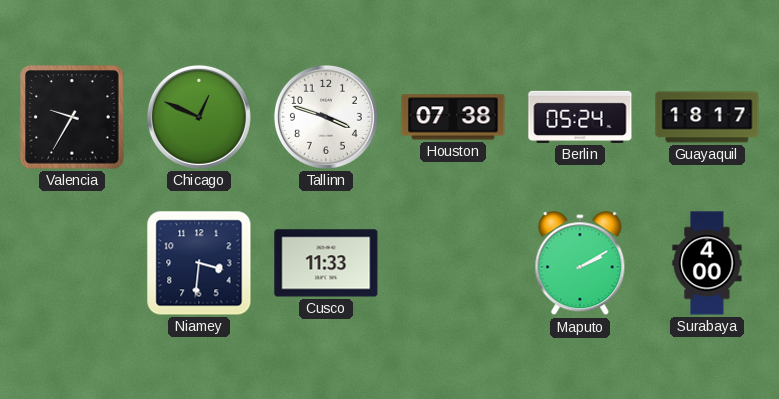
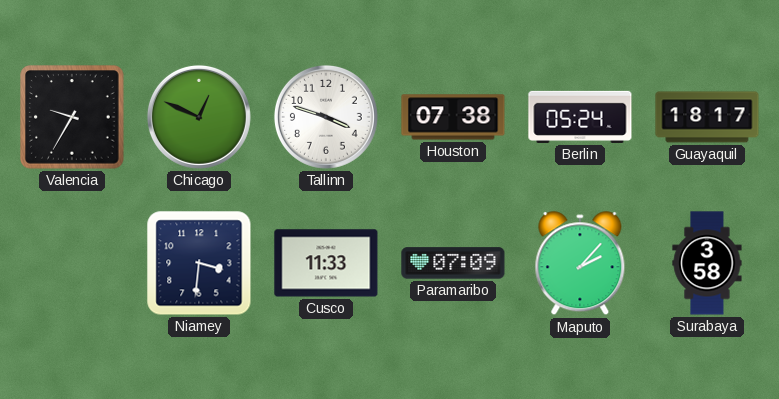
Paramaribo: none -> 07:09
Maputo: 2:10 -> 2:07
Surabaya: 4:00 -> 3:58
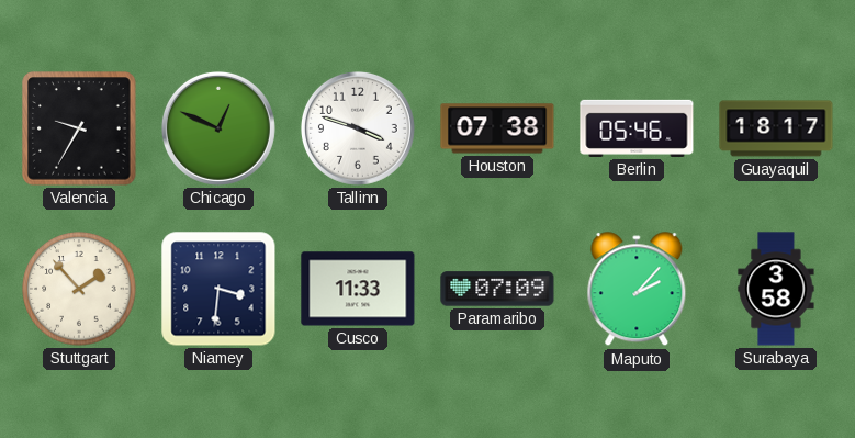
Berlin: 05:24 -> 05:46
Stuttgart: none -> 1:53
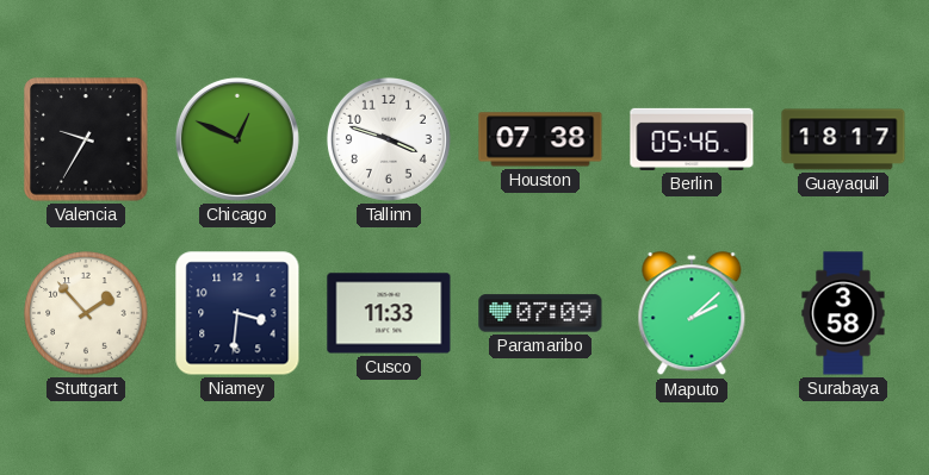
Maputo: 2:07 -> 2:08
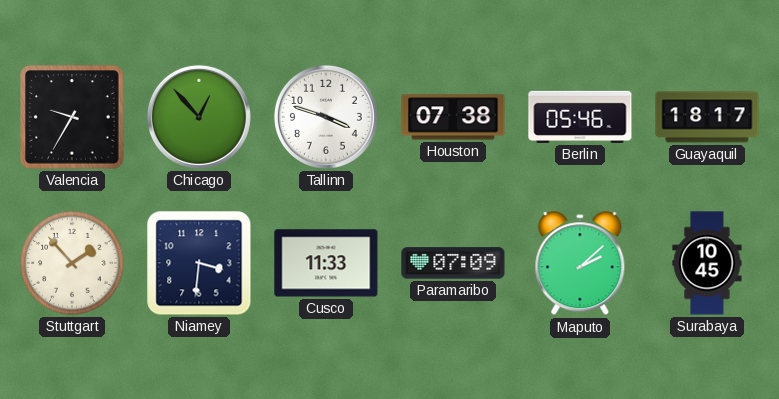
Chicago: 12:49 -> 12:53
Surabaya: 3:58 -> 10:45
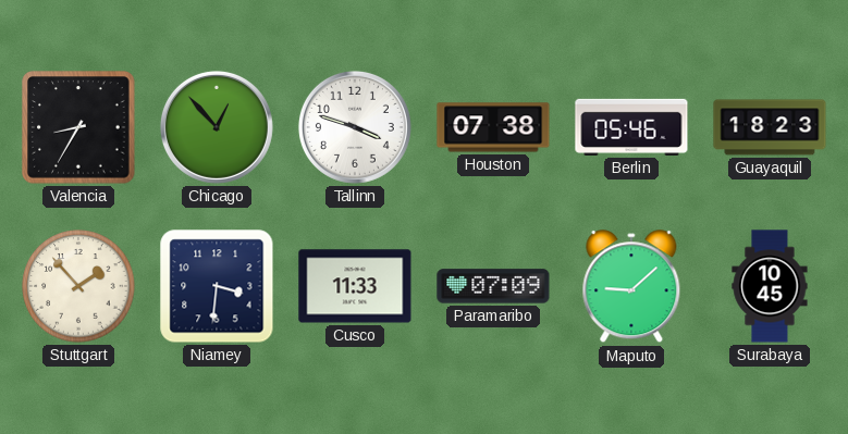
Valencia: 9:35 -> 8:35
Guayaquil: 18:17 -> 18:23
Maputo: 2:08 -> 9:08
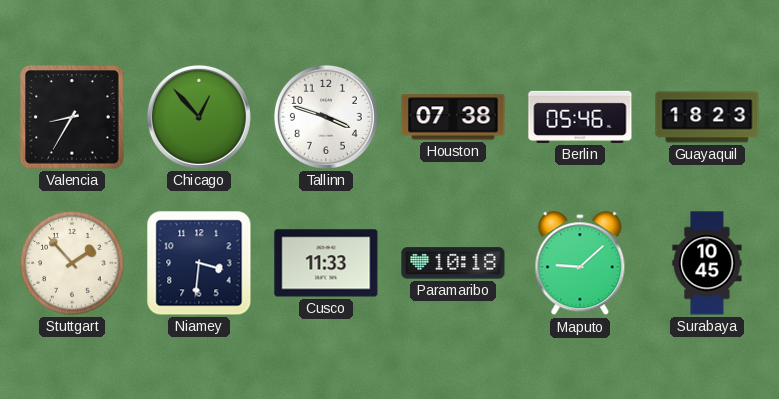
Paramaribo: 07:09 -> 10:18
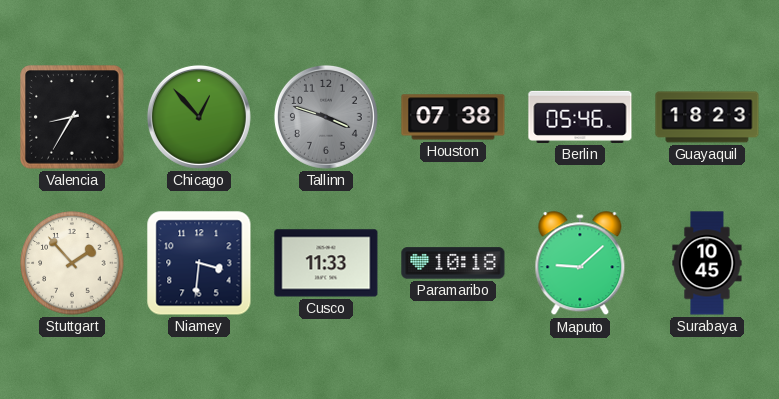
Tallinn dial: white -> grey
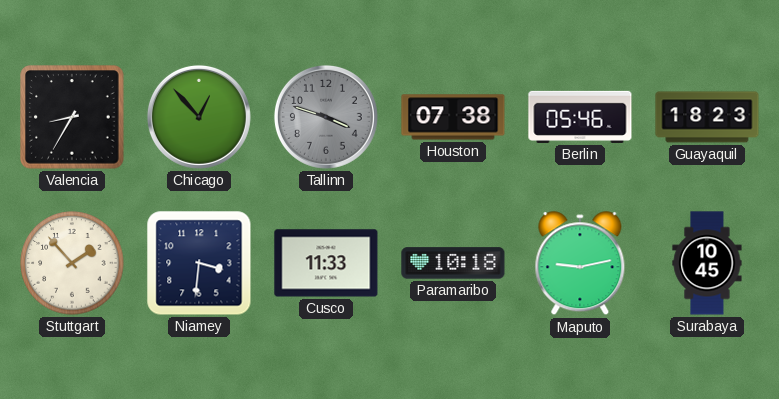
Maputo: 9:08 -> 9:13
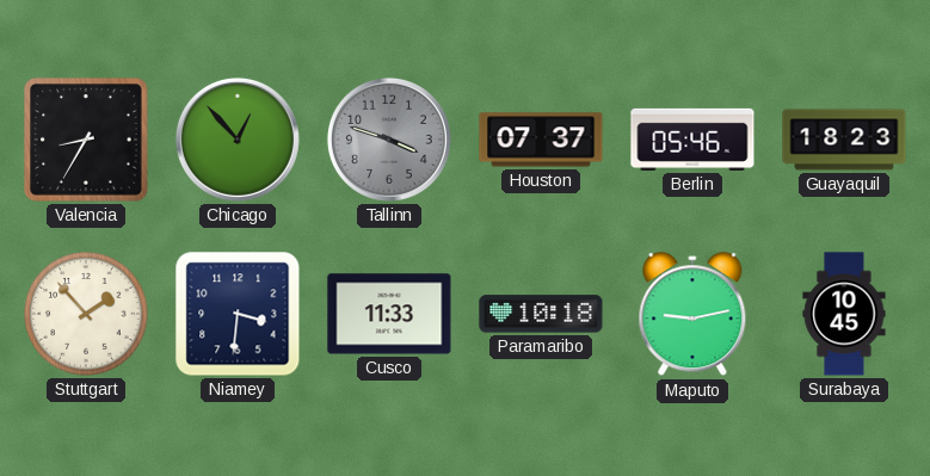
Houston: 07:38 -> 07:37
